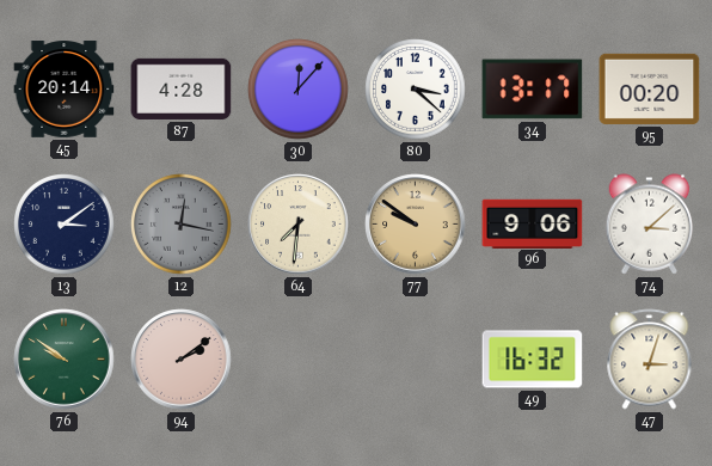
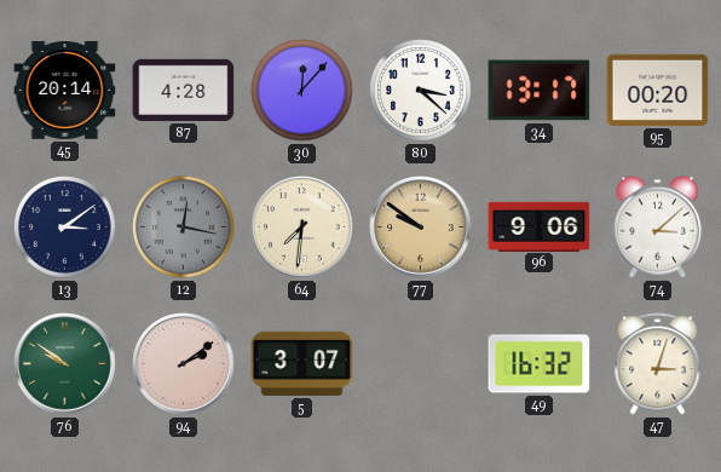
5: none -> 3:07
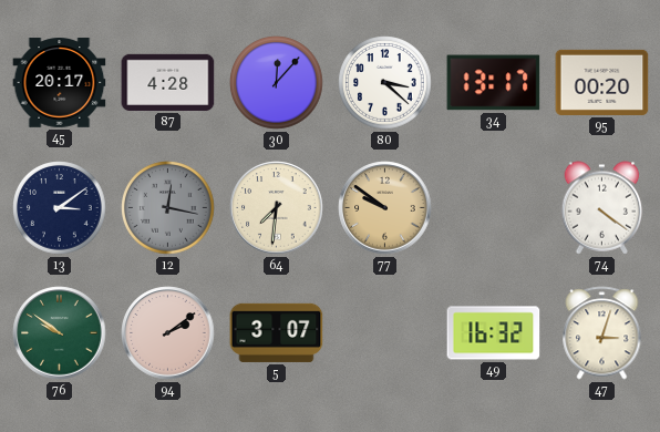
45: 20:14 -> 20:17
96: 9:06 -> none
74: 3:08 -> 4:21
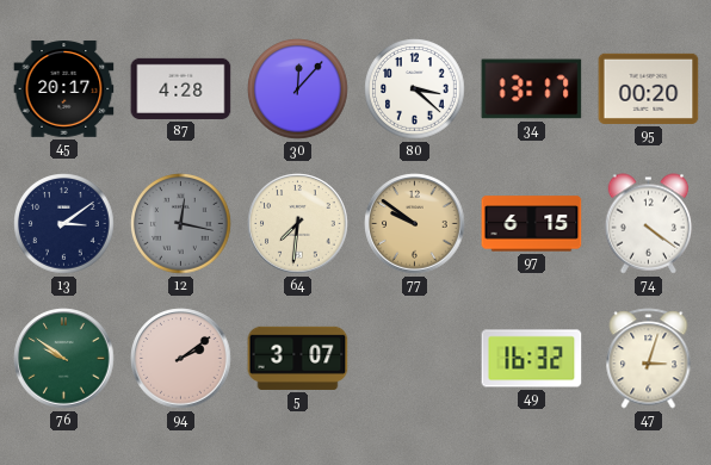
97: none -> 6:15
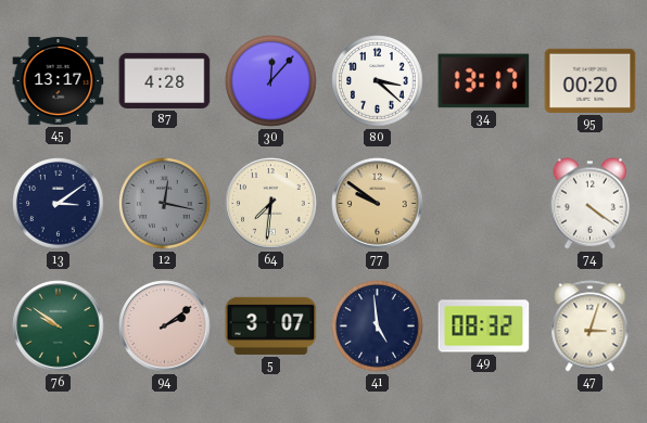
45: 20:17 -> 13:17
97: 6:15 -> none
41: none -> 4:59
49: 16:32 -> 08:32
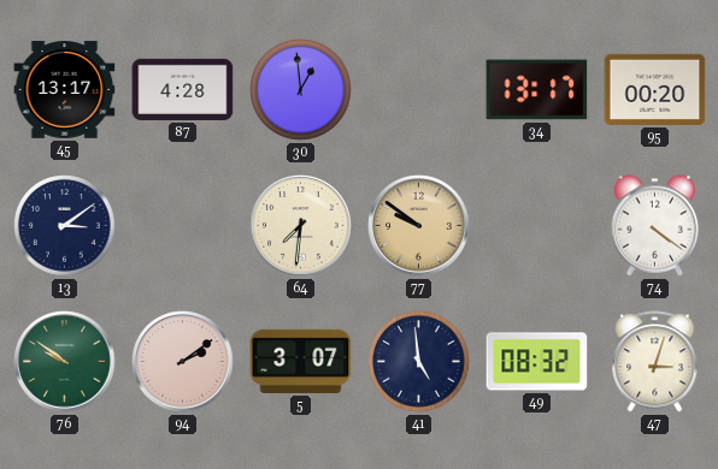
30: 12:07 -> 12:59
80: 3:22 -> none
12: 12:17 -> none
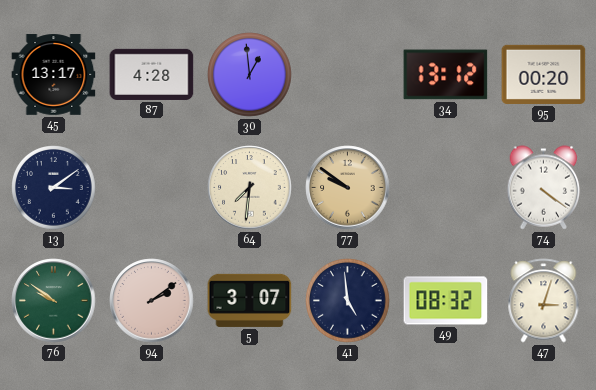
34: 13:17 -> 13:12
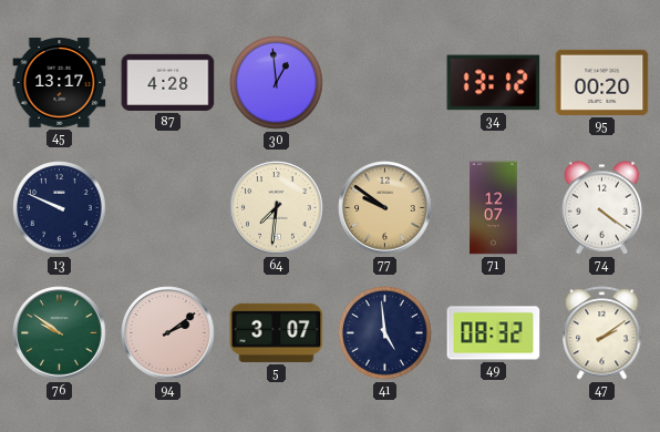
13: 3:09 -> 9:49
71: none -> 12:07
47: 3:03 -> 2:09
